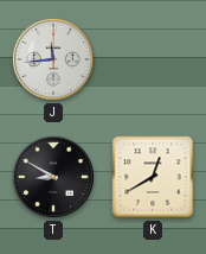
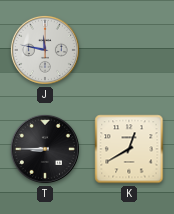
J: 11:44 -> 11:47
T: 8:50 -> 8:45
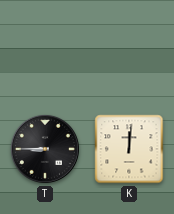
J: 11:47 -> none
K: 12:40 -> 12:01
